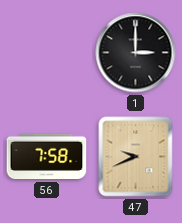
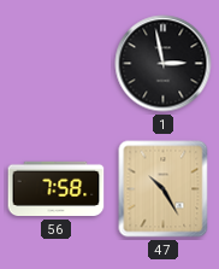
1: 3:00 -> 2:58
47: 9:41 -> 10:25
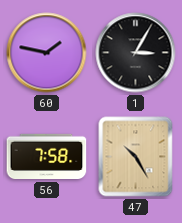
60: none -> 1:47
1: 2:58 -> 3:05
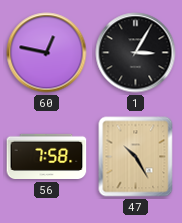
60: 1:47 -> 12:47
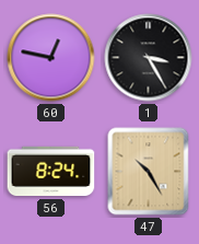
1: 3:05 -> 3:25
56: 7:58 -> 8:24
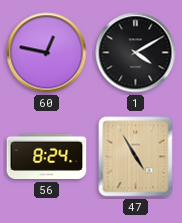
1: 3:25 -> 4:10
47: 10:25 -> 4:55
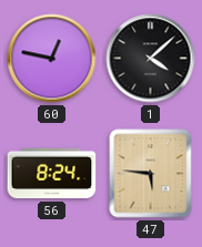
1: 4:10 -> 4:08
47: 4:55 -> 5:46
